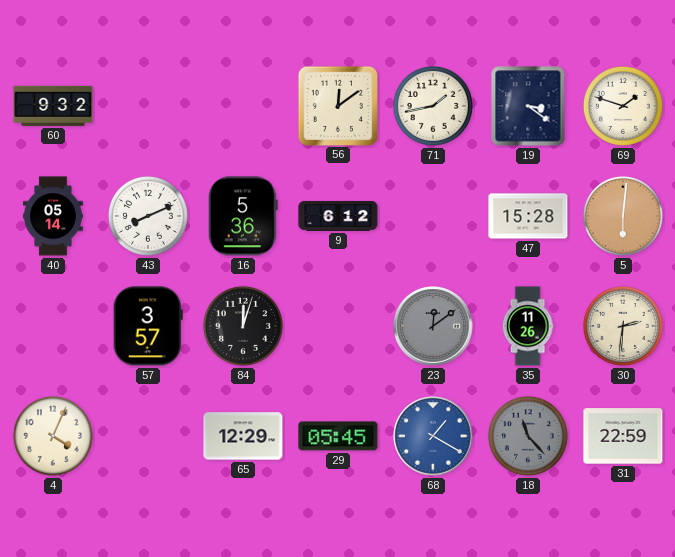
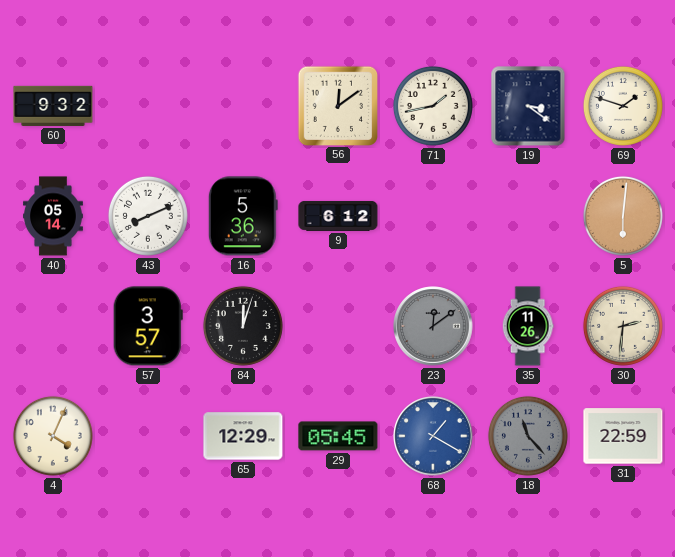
47: 15:28 -> none
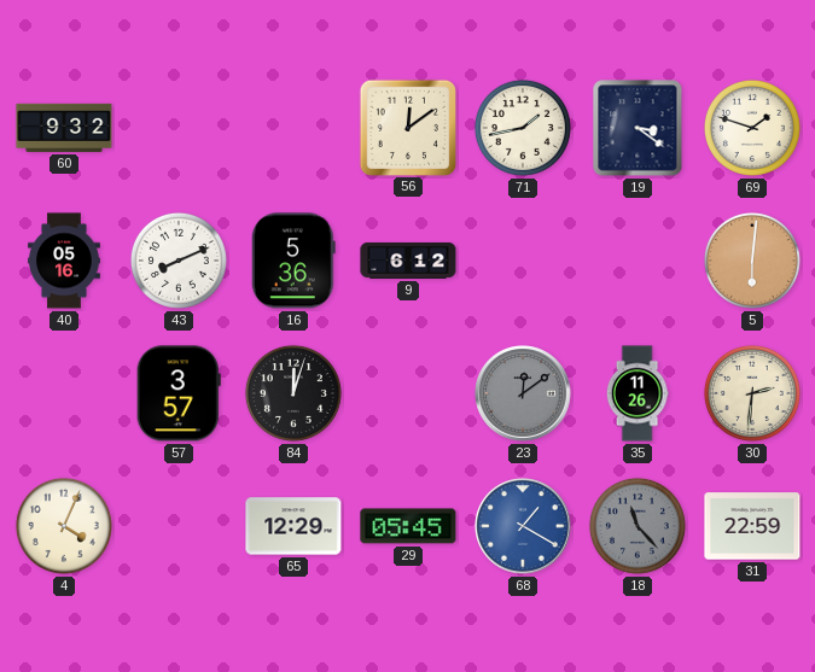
40: 05:14 -> 05:16
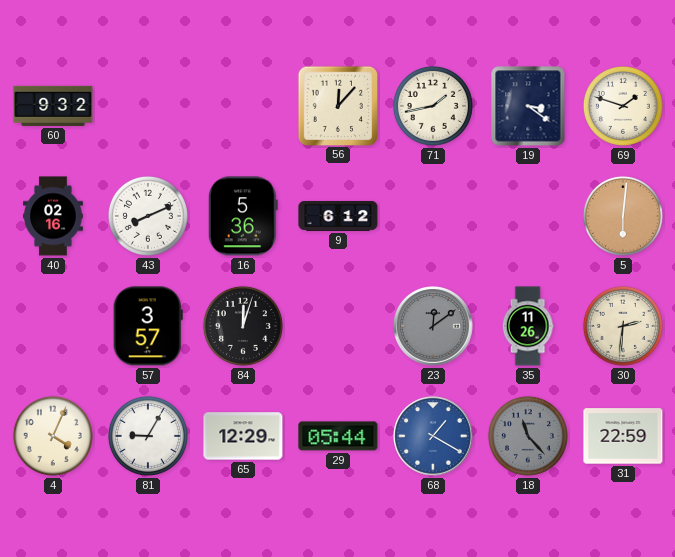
56: 12:09 -> 12:07
40: 05:16 -> 02:16
81: none -> 9:05
29: 05:45 -> 05:44
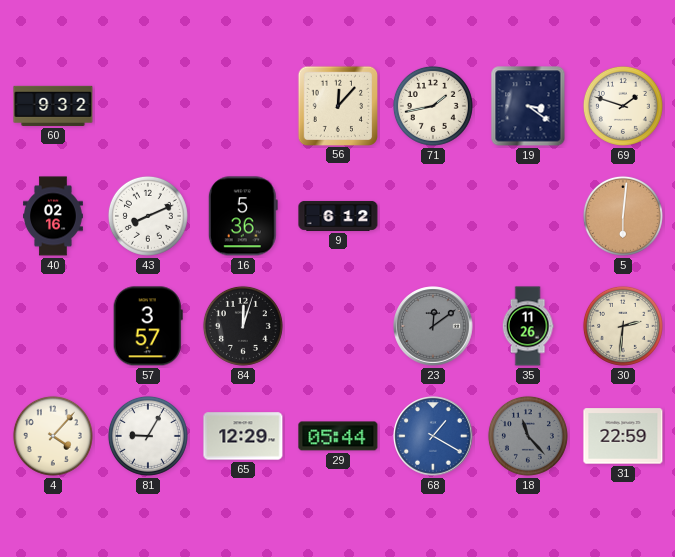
4: 4:04 -> 4:07
